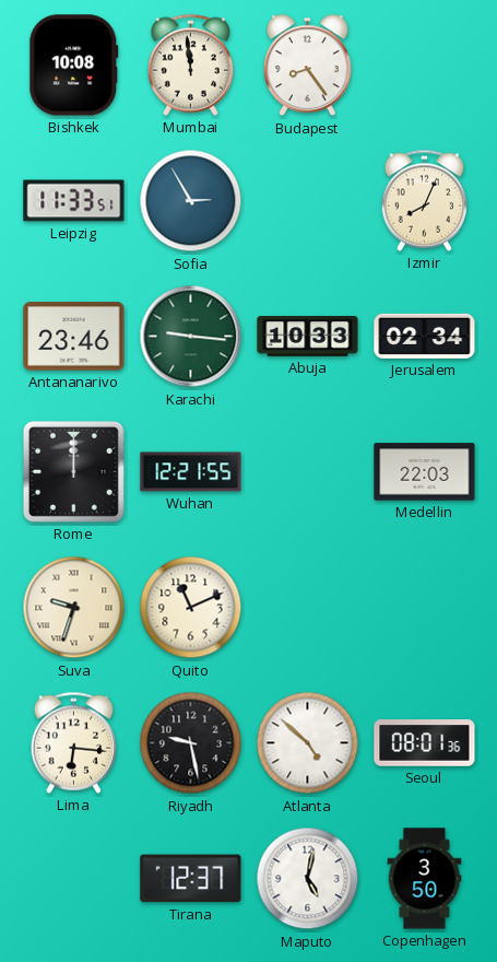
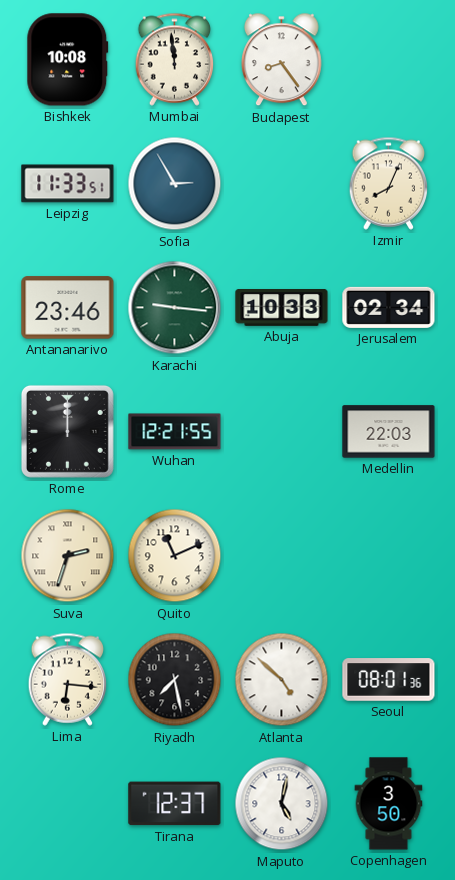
Suva: 9:33 -> 2:33
Riyadh: 9:28 -> 7:28
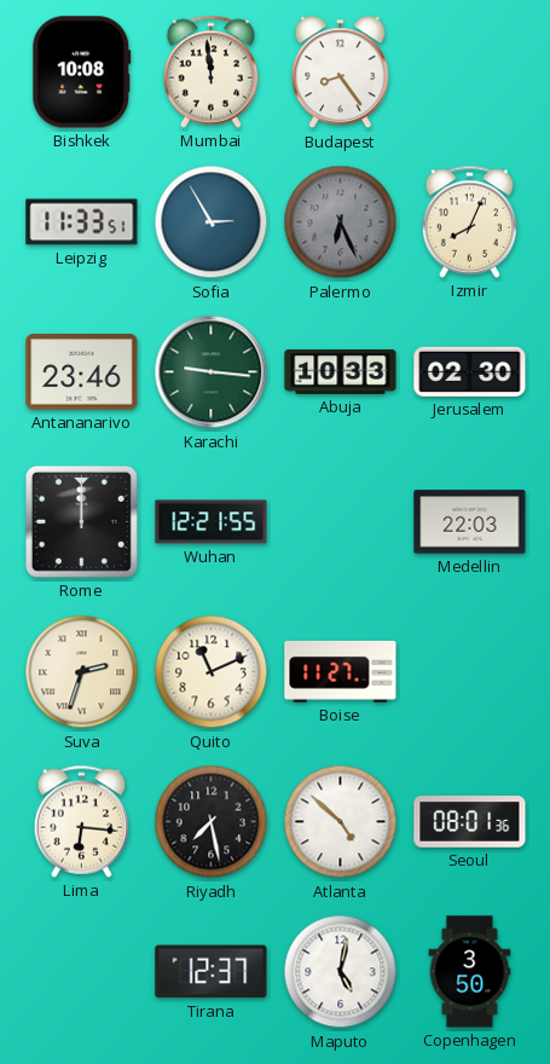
Palermo: none -> 6:26
Jerusalem: 02:34 -> 02:30
Boise: none -> 11:27
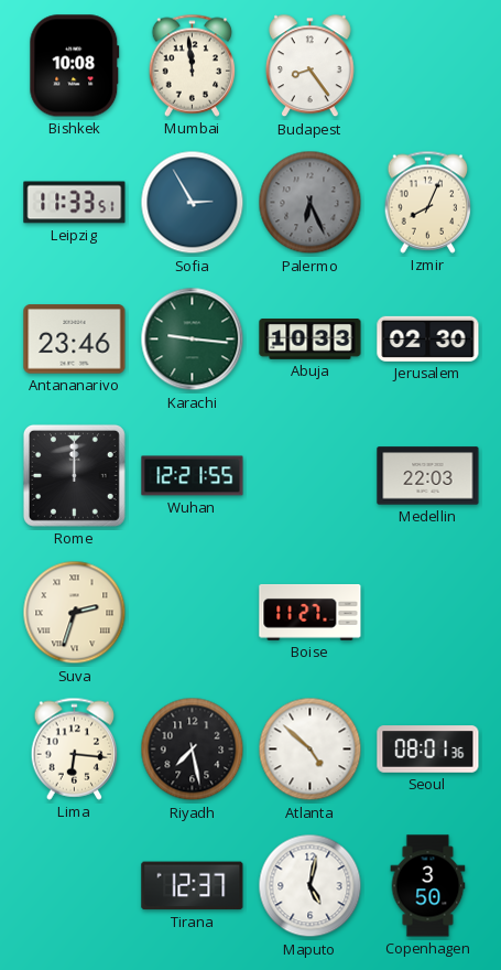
Quito: 11:11 -> none
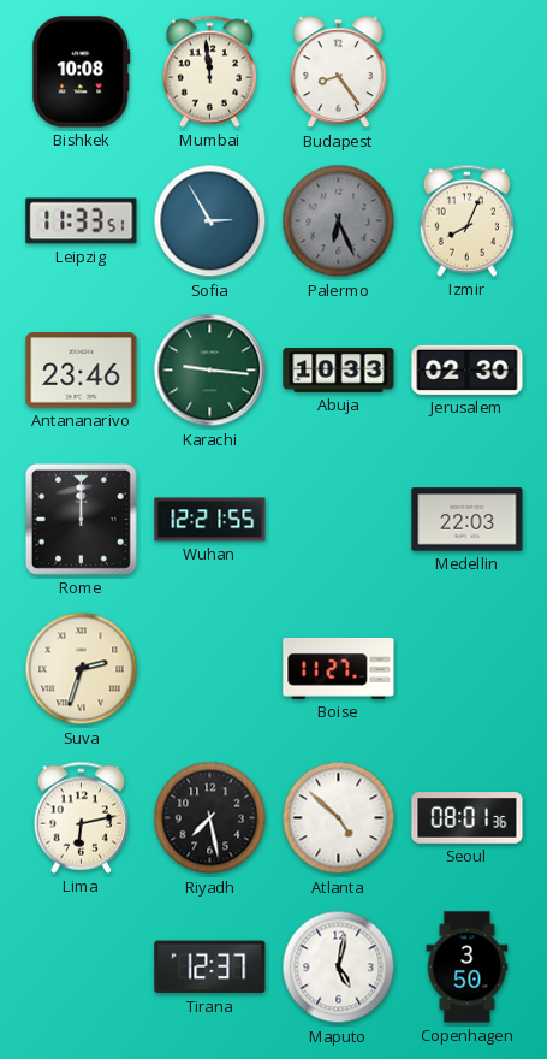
Lima: 6:16 -> 6:13
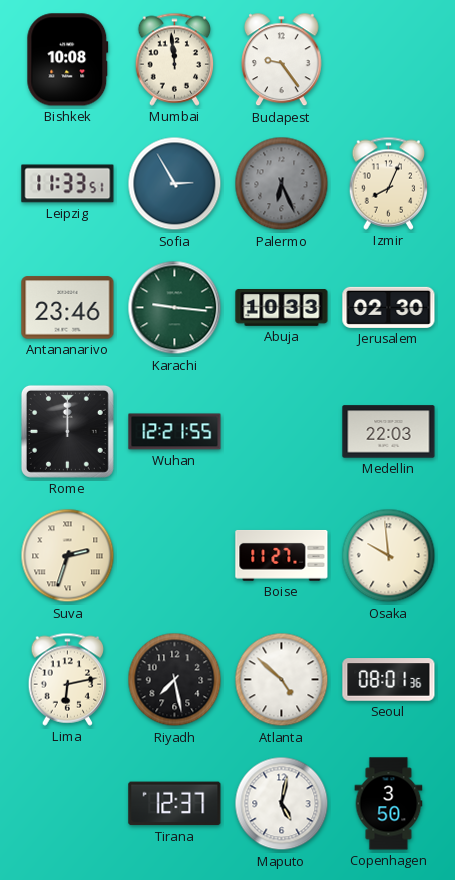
Budapest: 8:24 -> 9:24
Osaka: none -> 9:59
